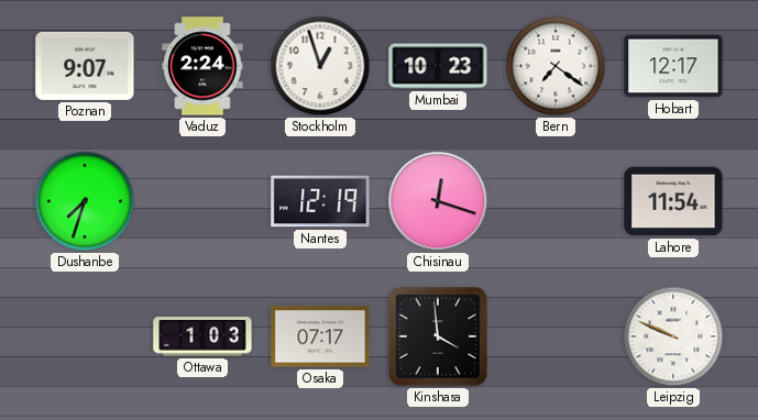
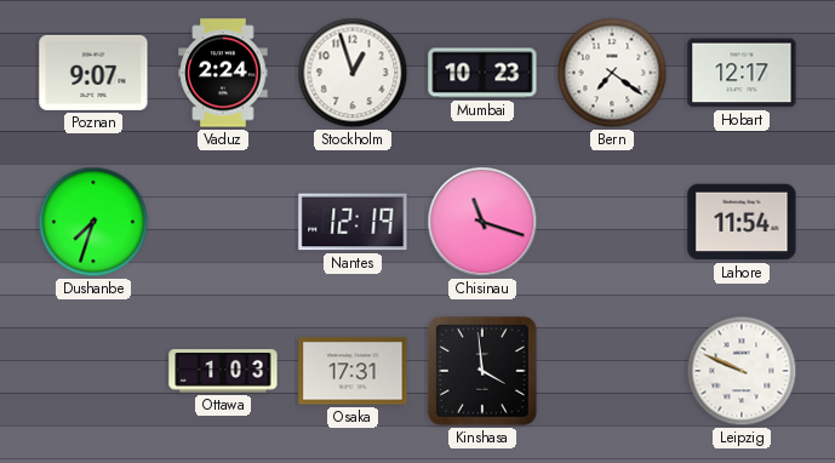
Chisinau: 12:18 -> 11:18
Osaka: 07:17 -> 17:31
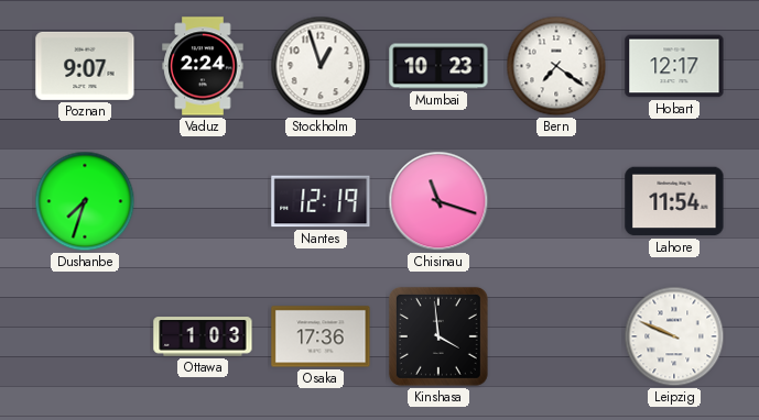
Osaka: 17:31 -> 17:36
